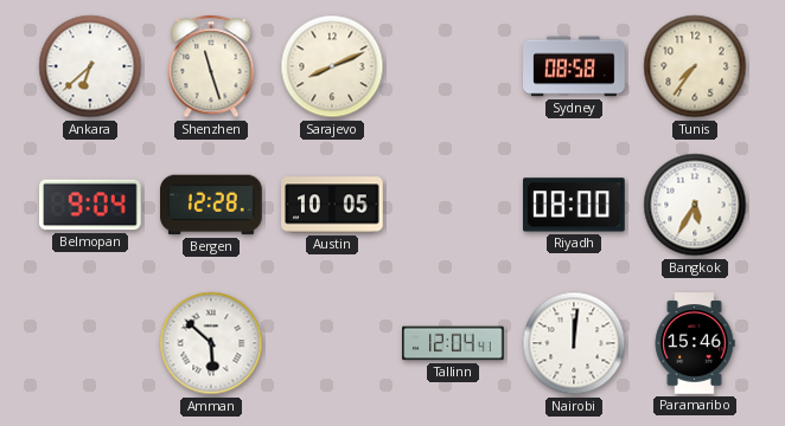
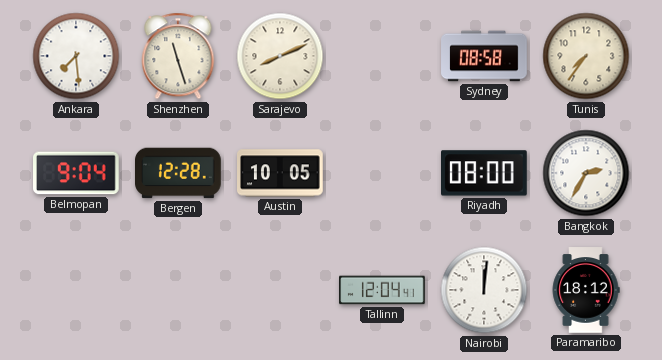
Ankara: 6:38 -> 7:29
Bangkok: 5:35 -> 2:35
Amman: 5:52 -> none
Paramaribo: 15:46 -> 18:12
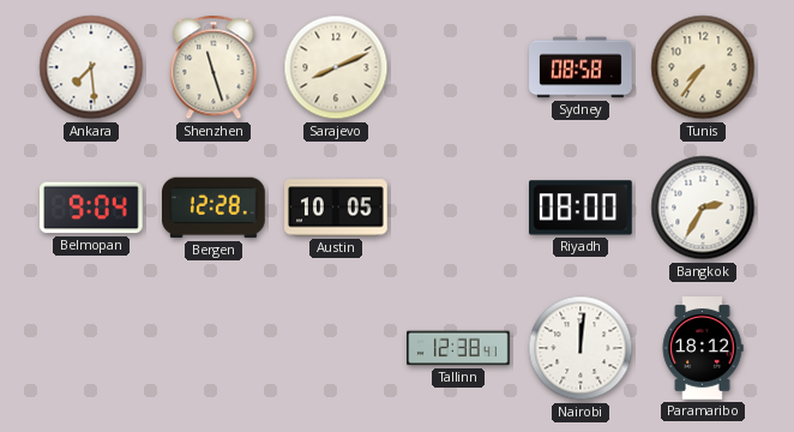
Tallinn: 12:04 -> 12:38
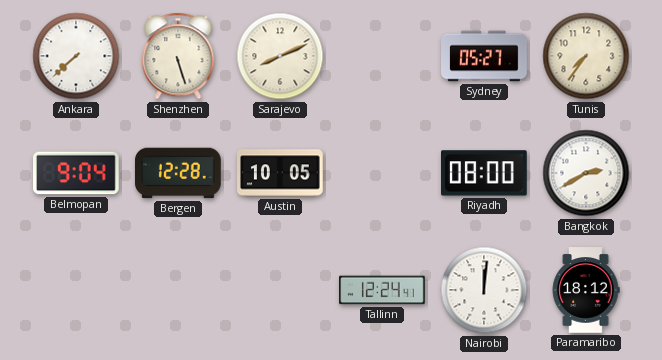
Ankara: 7:29 -> 7:38
Shenzhen: 11:27 -> 5:27
Sydney: 08:58 -> 05:27
Bangkok: 2:35 -> 2:40
Tallinn: 12:38 -> 12:24
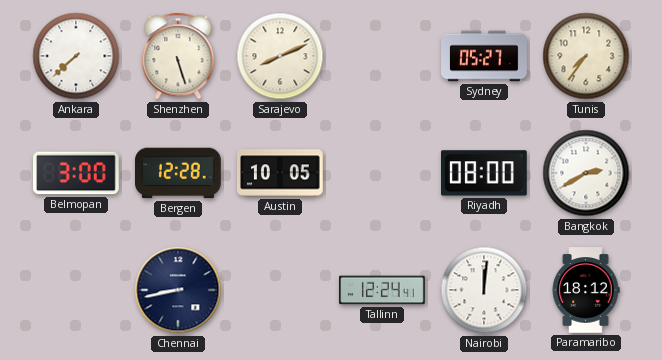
Belmopan: 9:04 -> 3:00
Chennai: none -> 8:43
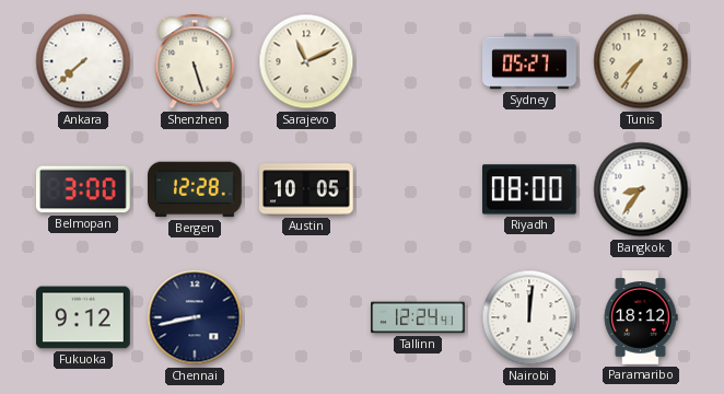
Sarajevo: 8:11 -> 11:11
Bangkok: 2:40 -> 8:36
Fukuoka: none -> 9:12
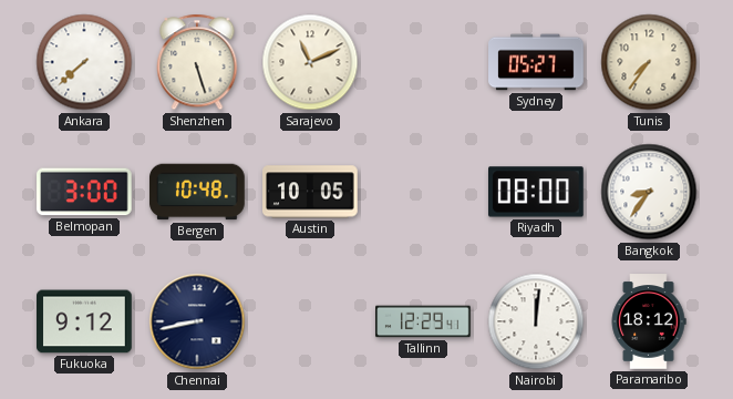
Bergen: 12:28 -> 10:48
Tallinn: 12:24 -> 12:29
